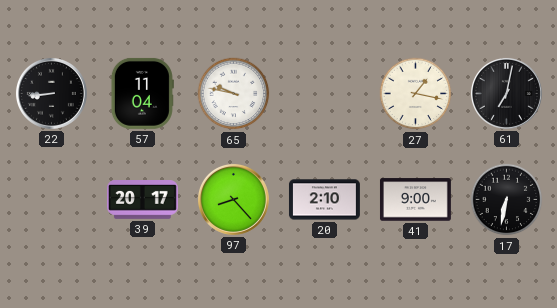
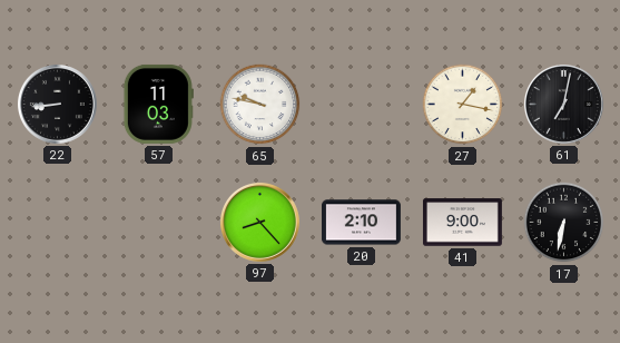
57: 11:04 -> 11:03
39: 20:17 -> none
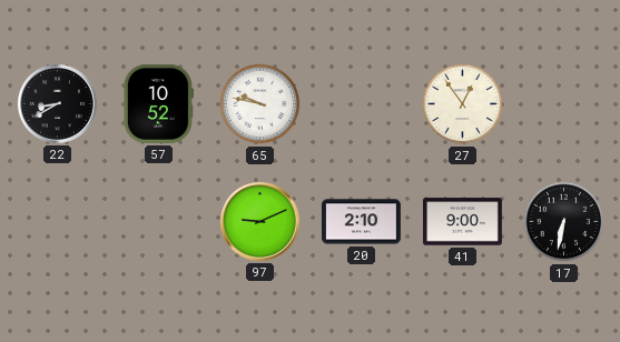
22: 8:44 -> 8:40
57: 11:03 -> 10:52
27: 1:17 -> 12:54
61: 7:02 -> none
97: 8:23 -> 9:11
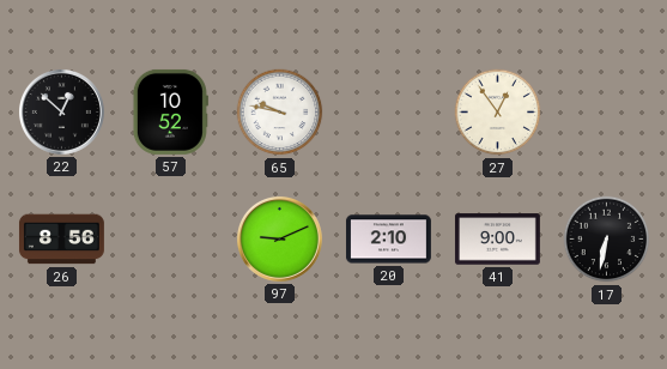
22: 8:40 -> 12:52
26: none -> 8:56
